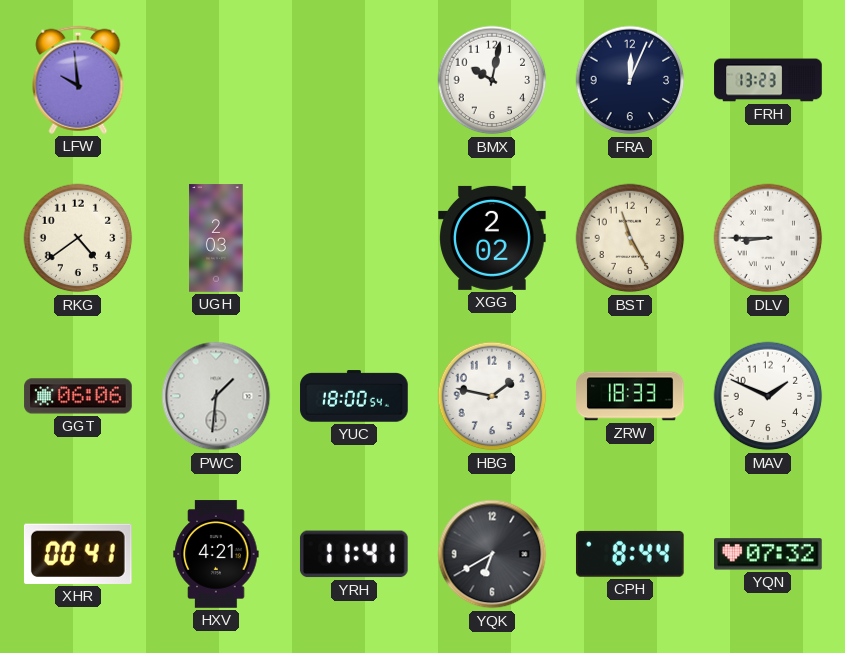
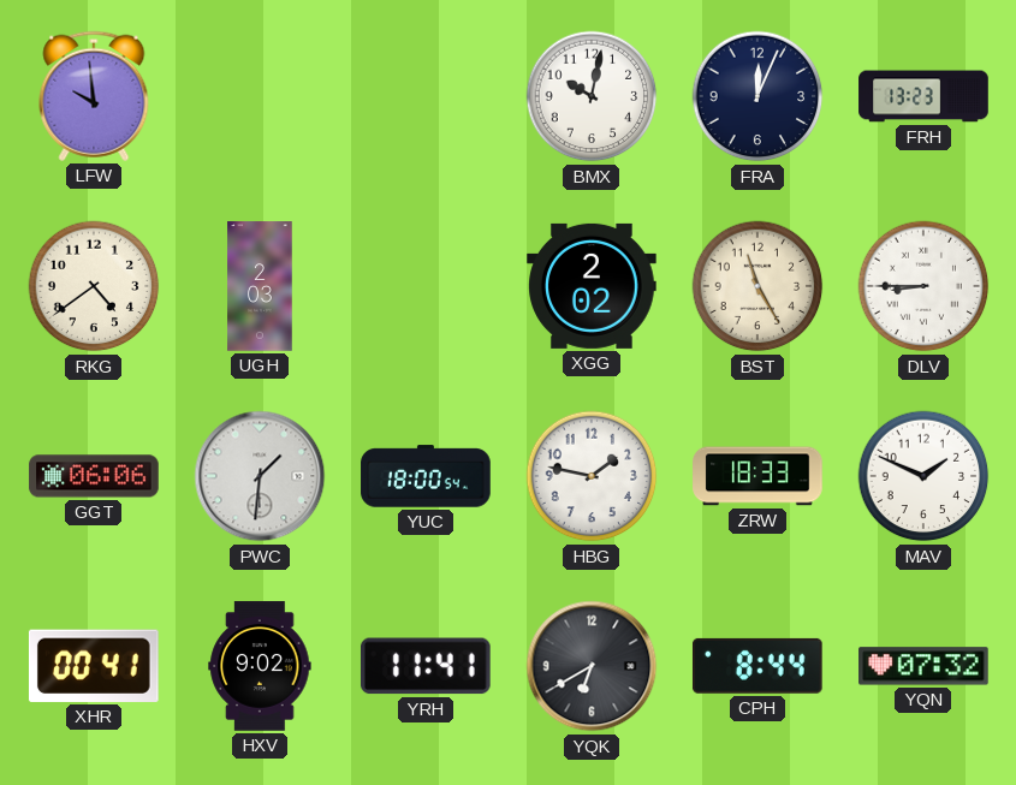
HXV: 4:21 -> 9:02
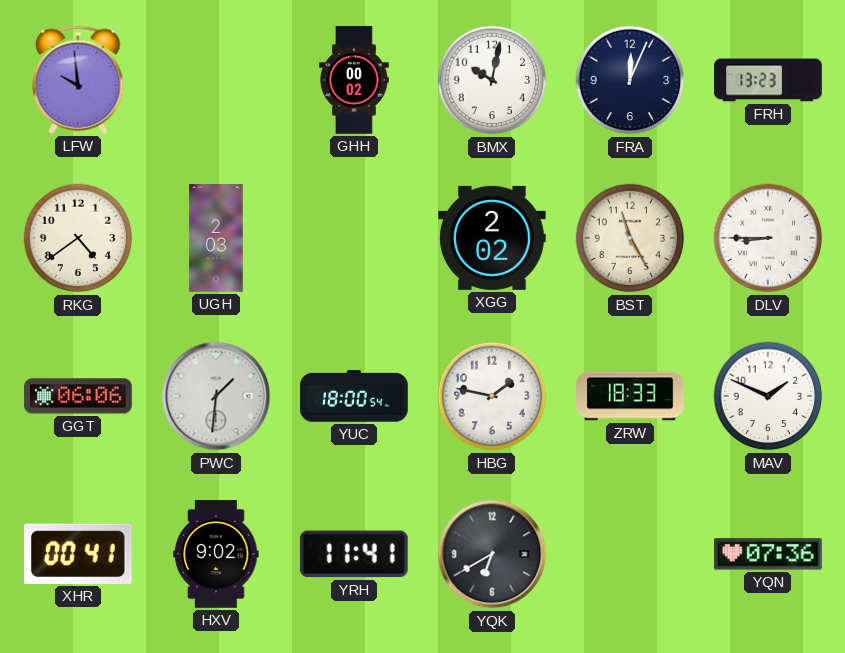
GHH: none -> 00:02
CPH: 8:44 -> none
YQN: 07:32 -> 07:36
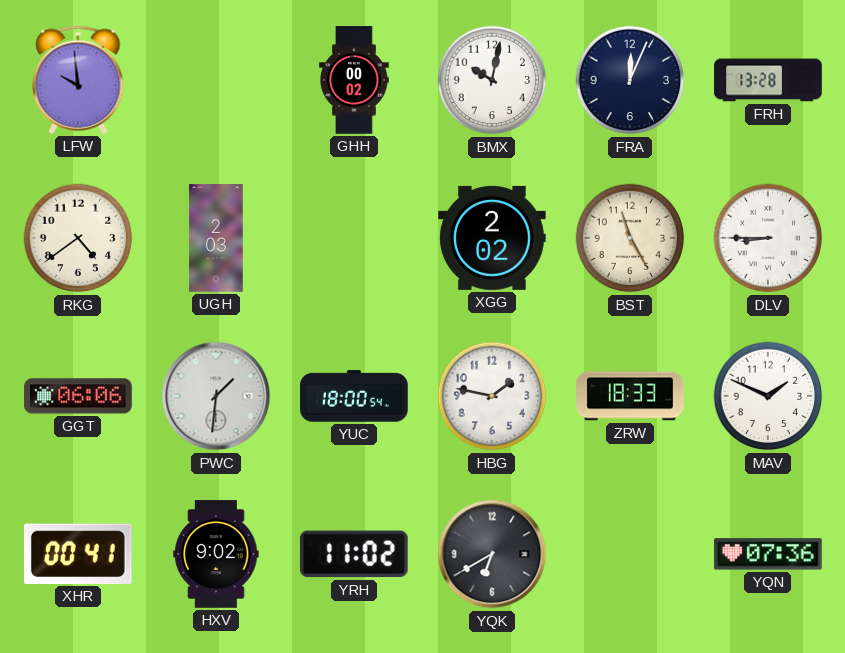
FRH: 13:23 -> 13:28
YRH: 11:41 -> 11:02
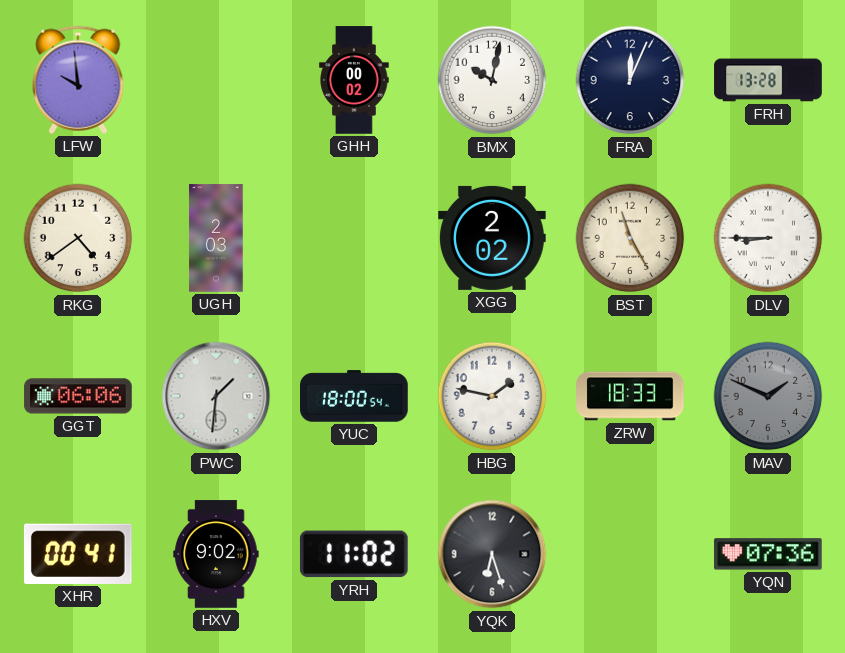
MAV dial: white -> grey
YQK: 6:40 -> 6:27
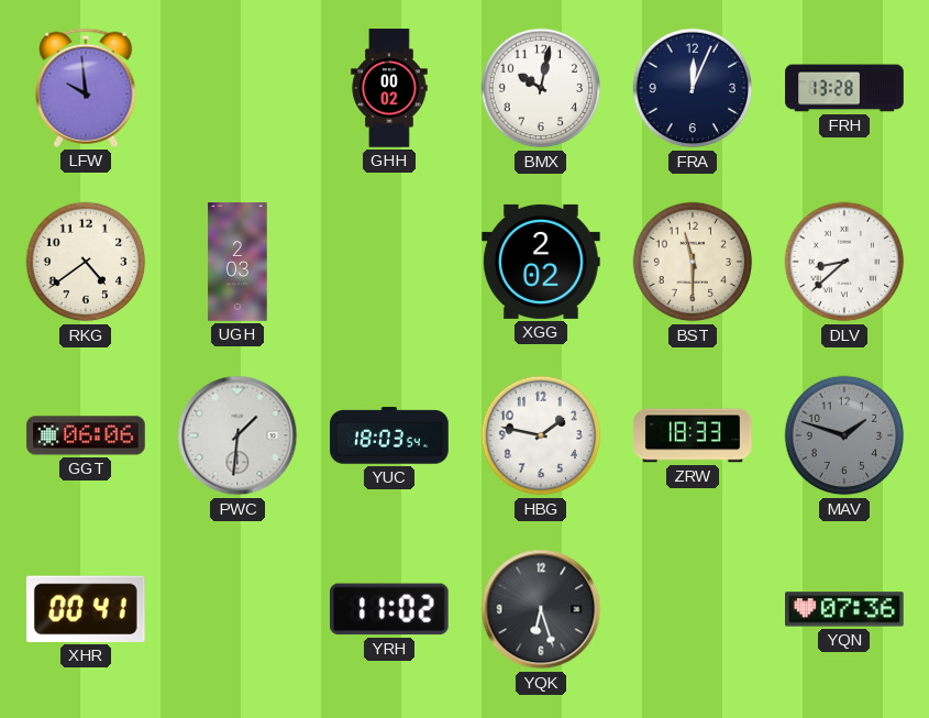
BST: 11:25 -> 11:30
DLV: 8:45 -> 8:38
YUC: 18:00 -> 18:03
MAV: 1:49 -> 1:48
HXV: 9:02 -> none
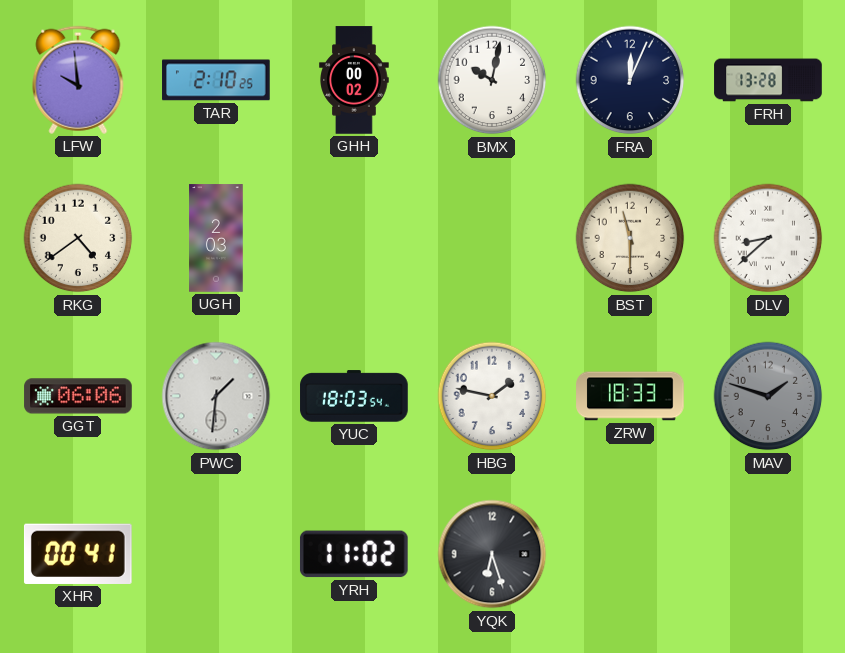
TAR: none -> 2:10
XGG: 2:02 -> none
YQN: 07:36 -> none
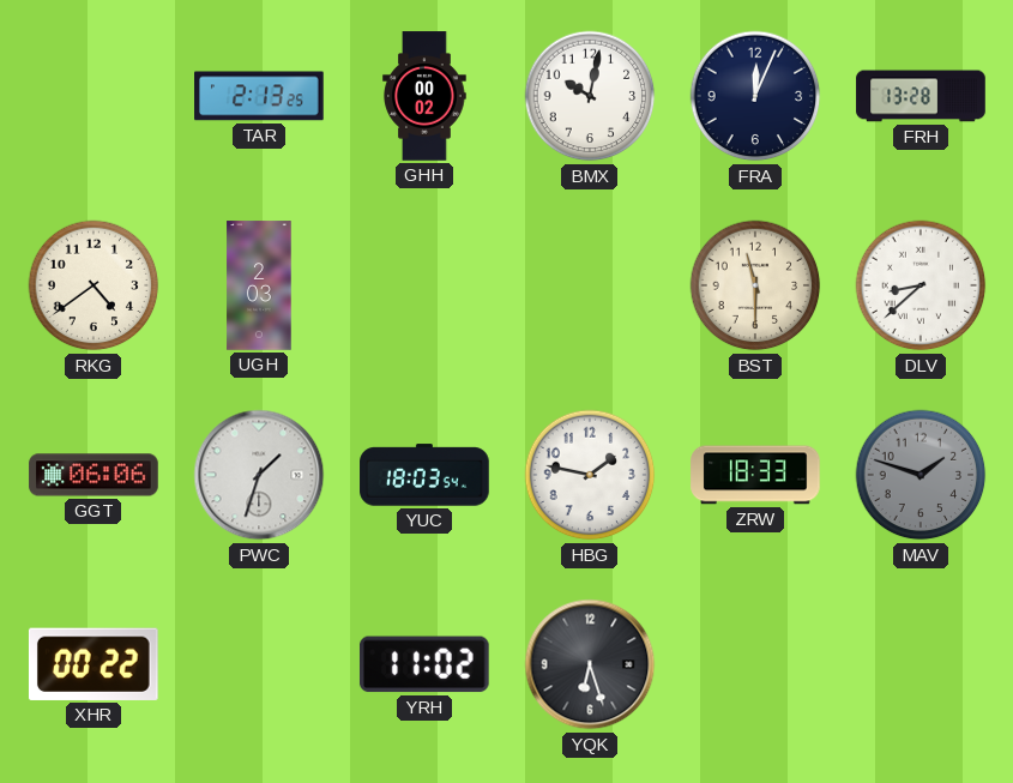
LFW: 9:59 -> none
TAR: 2:10 -> 2:13
PWC: 1:31 -> 1:33
XHR: 00:41 -> 00:22
